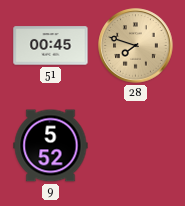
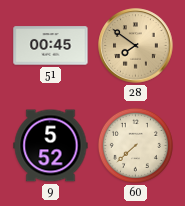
28: 7:48 -> 7:51
60: none -> 7:38
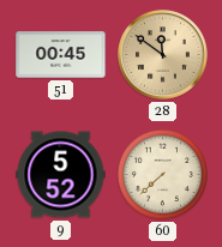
28: 7:51 -> 11:51
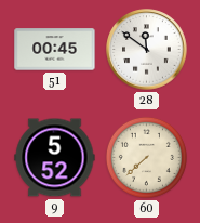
28 dial: champagne -> white
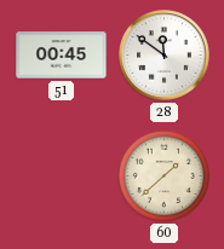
9: 5:52 -> none
60: 7:38 -> 1:38
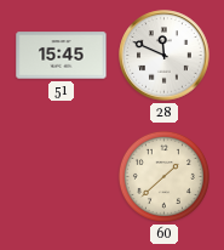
51: 00:45 -> 15:45
28: 11:51 -> 11:49
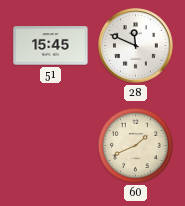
60: 1:38 -> 1:41
